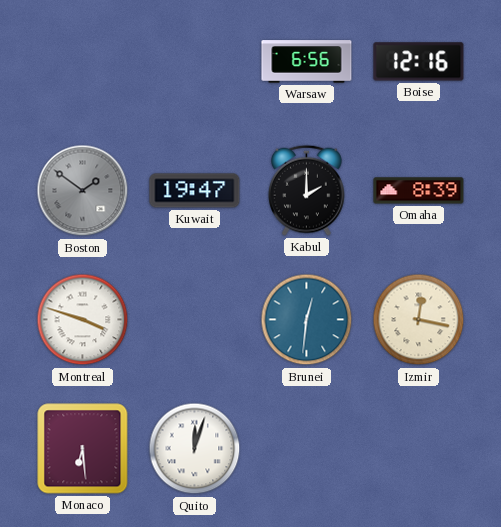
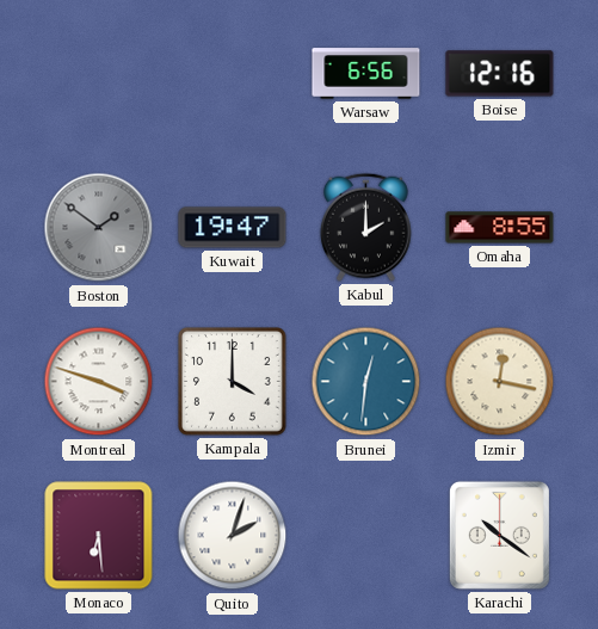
Omaha: 8:39 -> 8:55
Kampala: none -> 4:00
Quito: 12:03 -> 2:03
Karachi: none -> 10:21
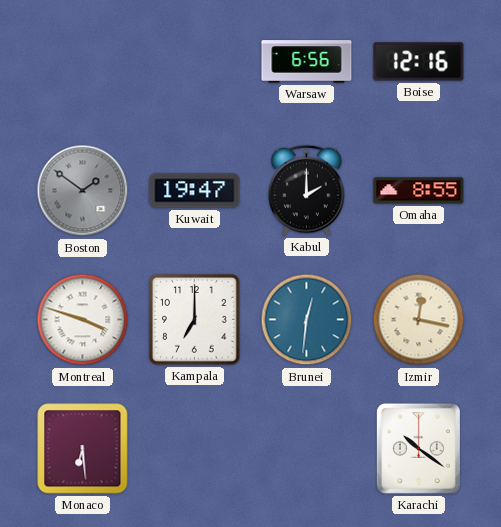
Kampala: 4:00 -> 7:00
Quito: 2:03 -> none
